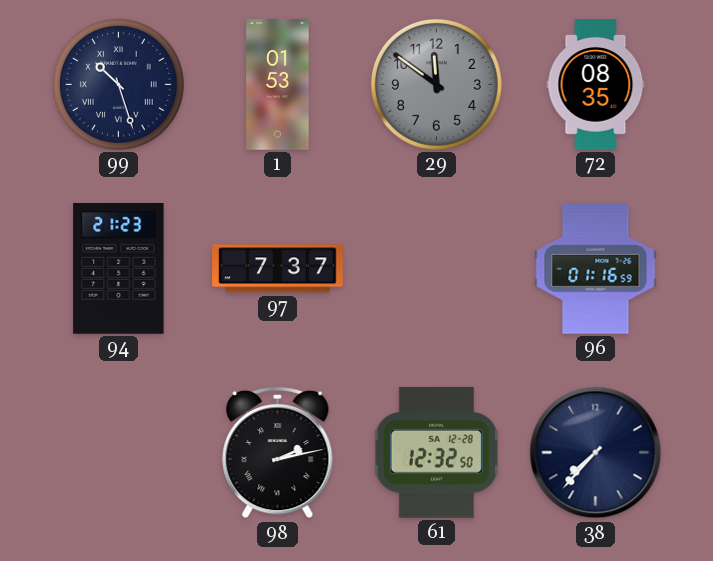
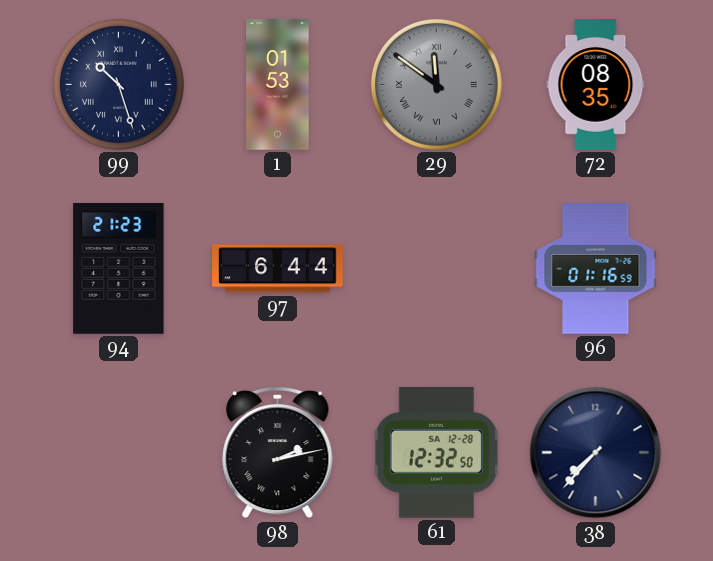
29 numerals: Arabic -> Roman
97: 7:37 -> 6:44
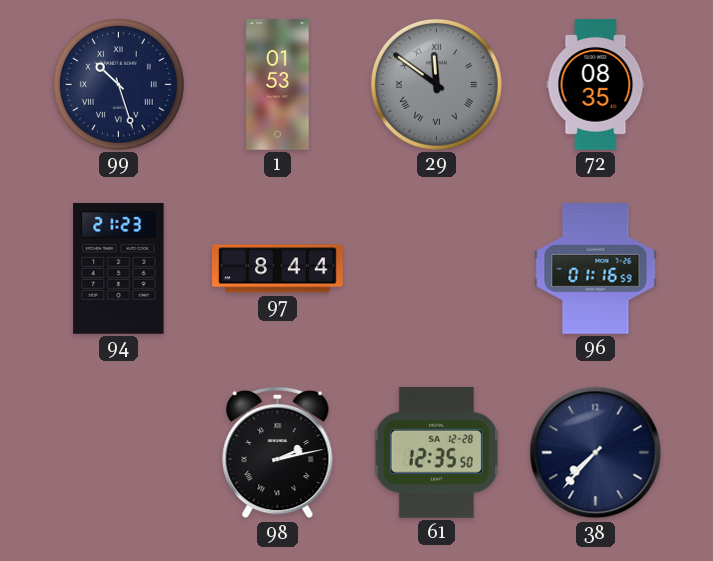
97: 6:44 -> 8:44
61: 12:32 -> 12:35
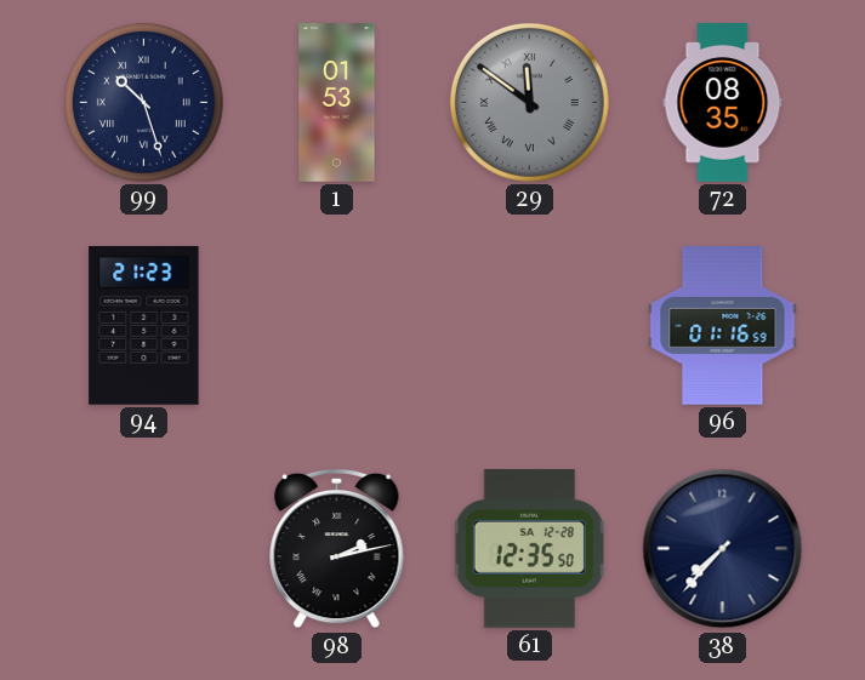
97: 8:44 -> none
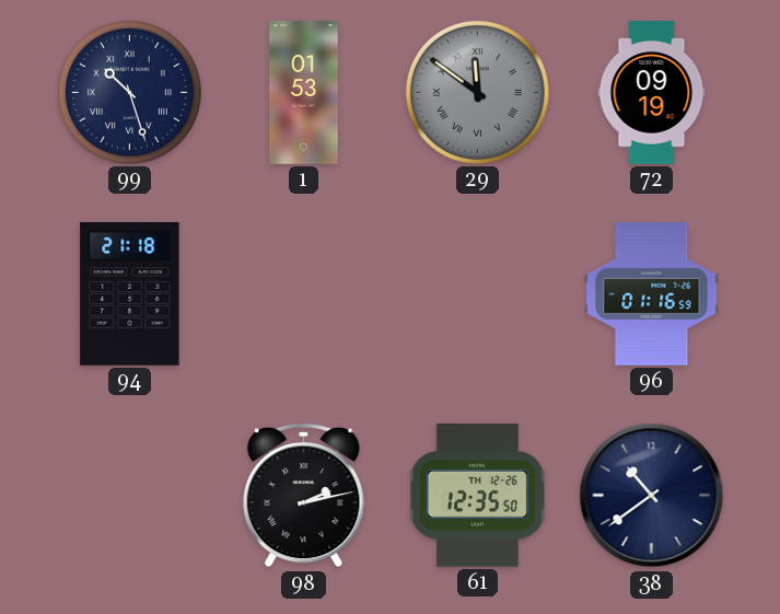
72: 08:35 -> 09:19
94: 21:23 -> 21:18
61 date: SA 12-28 -> TH 12-26
38: 7:37 -> 10:39
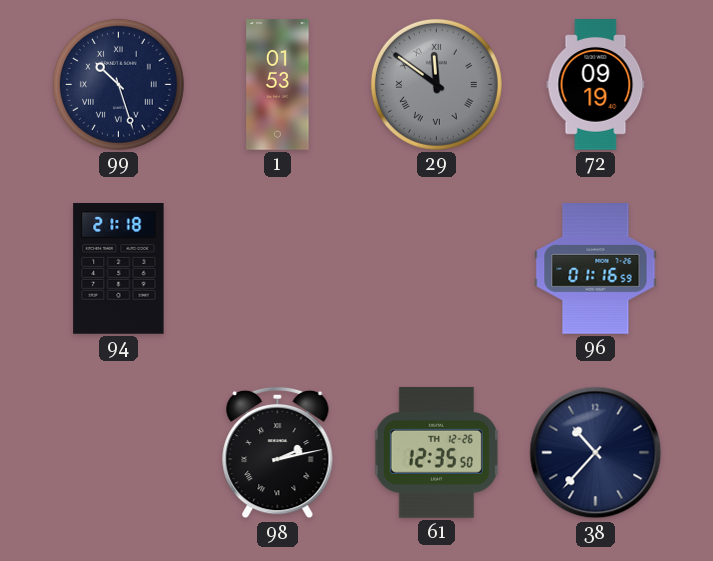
38: 10:39 -> 10:37
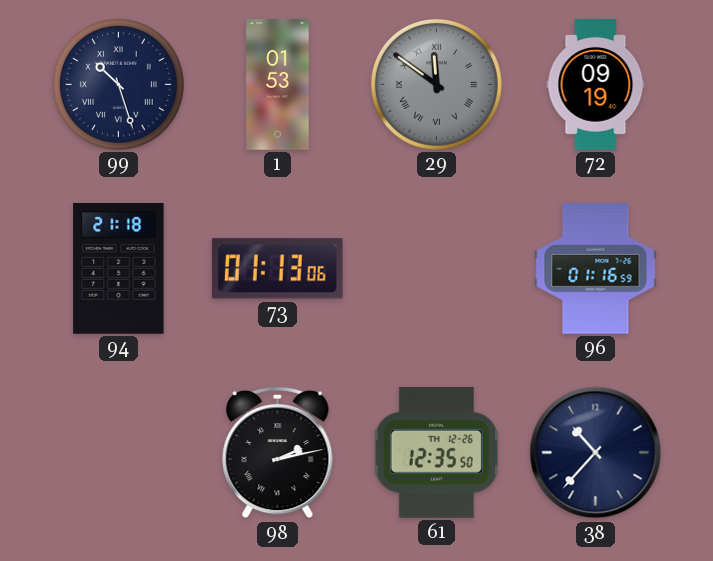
73: none -> 01:13
